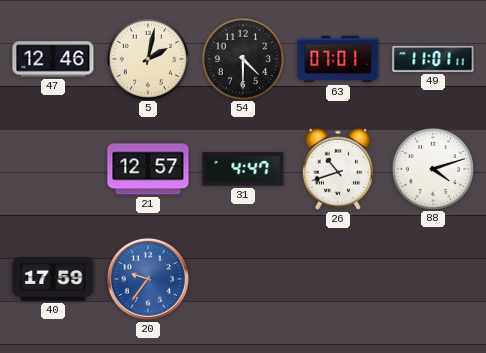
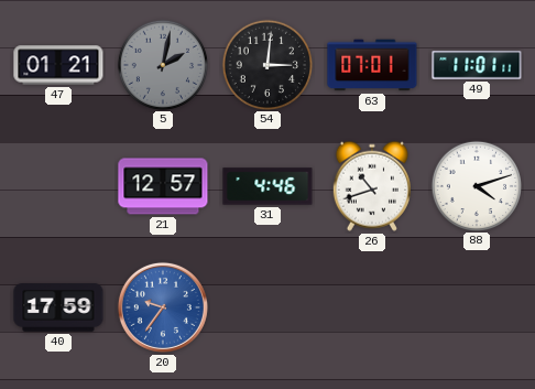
47: 12:46 -> 01:21
5 dial: cream -> grey
54: 4:30 -> 3:01
31: 4:47 -> 4:46
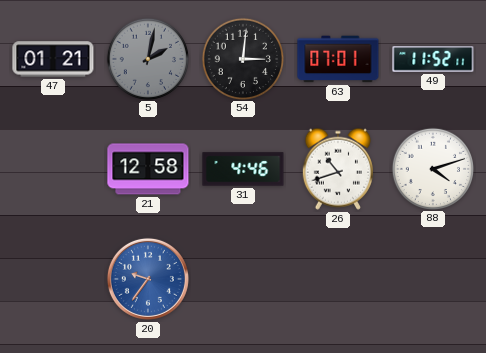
49: 11:01 -> 11:52
21: 12:57 -> 12:58
40: 17:59 -> none
